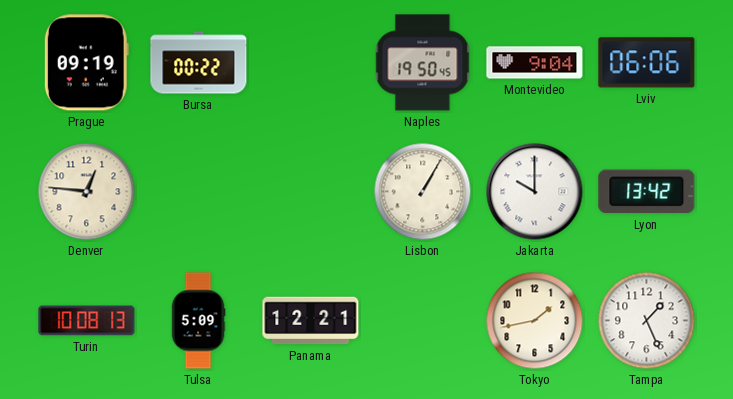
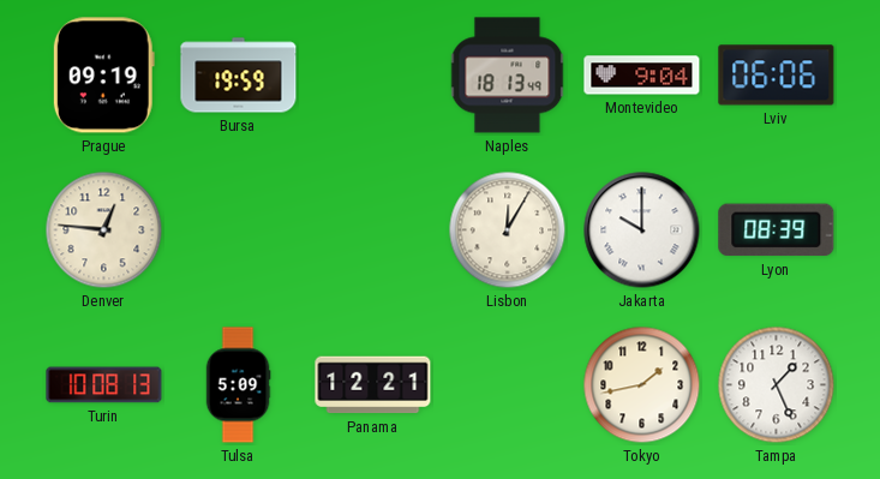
Bursa: 00:22 -> 19:59
Naples: 19:50 -> 18:13
Lisbon: 1:05 -> 12:05
Lyon: 13:42 -> 08:39
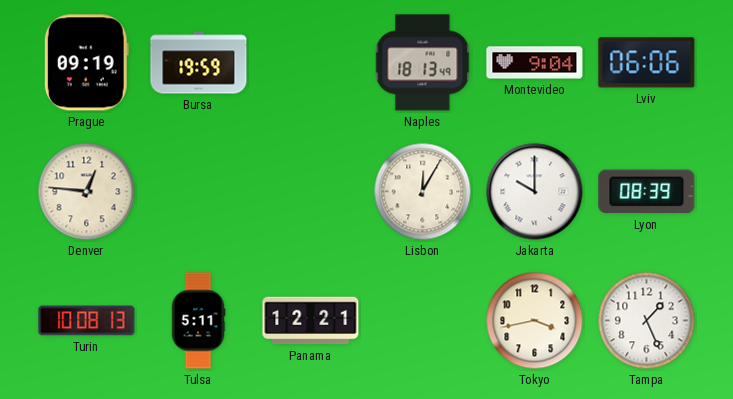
Tulsa: 5:09 -> 5:11
Tokyo: 1:43 -> 3:43
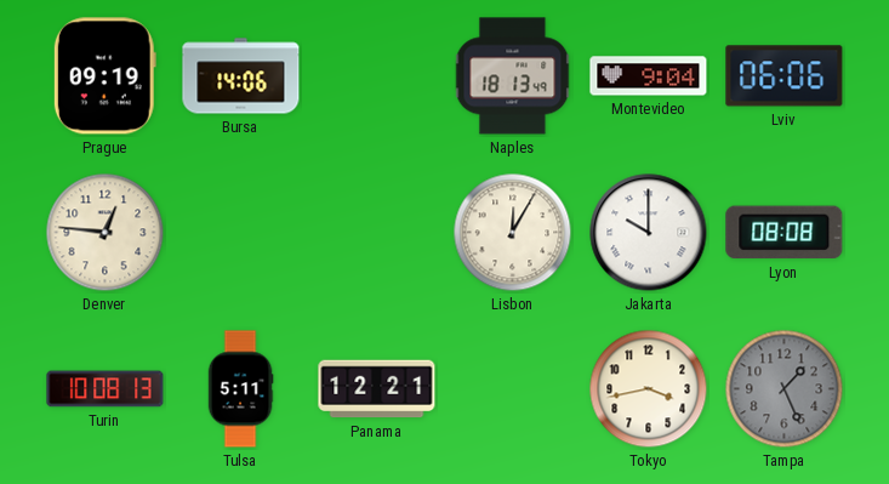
Bursa: 19:59 -> 14:06
Lyon: 08:39 -> 08:08
Tampa dial: white -> grey
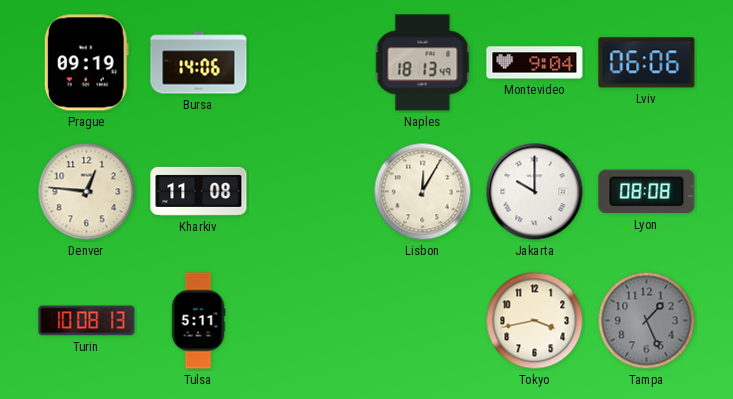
Kharkiv: none -> 11:08
Panama: 12:21 -> none
